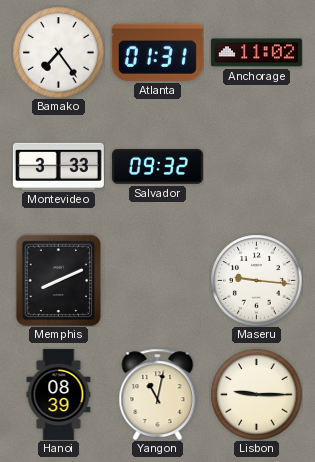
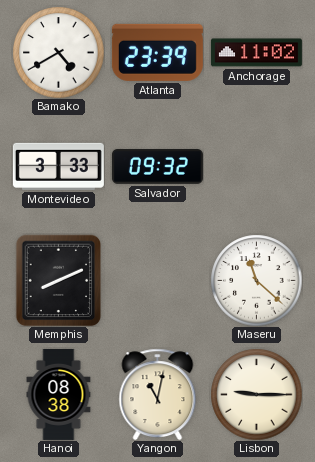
Bamako: 7:24 -> 4:40
Atlanta: 01:31 -> 23:39
Maseru: 9:16 -> 11:22
Hanoi: 08:39 -> 08:38
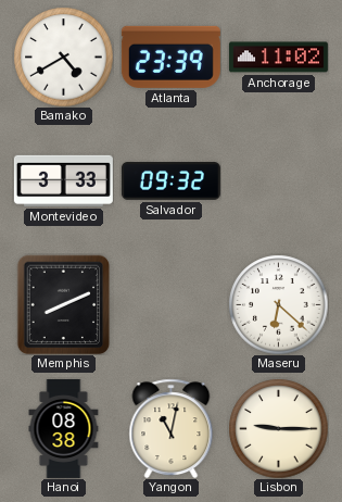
Maseru: 11:22 -> 6:22
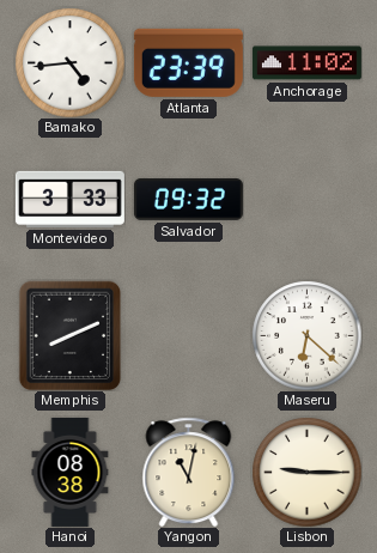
Bamako: 4:40 -> 4:44
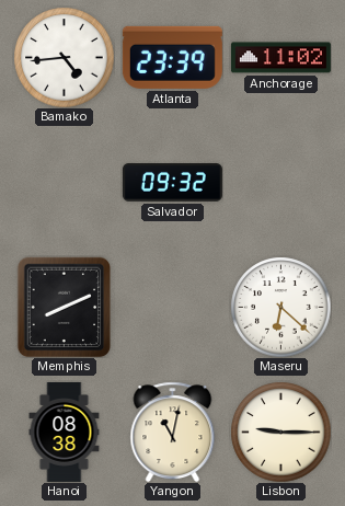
Montevideo: 3:33 -> none
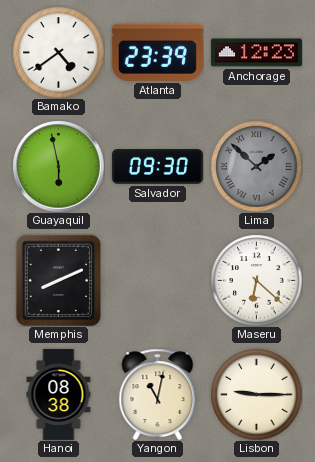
Bamako: 4:44 -> 4:39
Anchorage: 11:02 -> 12:23
Guayaquil: none -> 5:58
Salvador: 09:32 -> 09:30
Lima: none -> 1:52
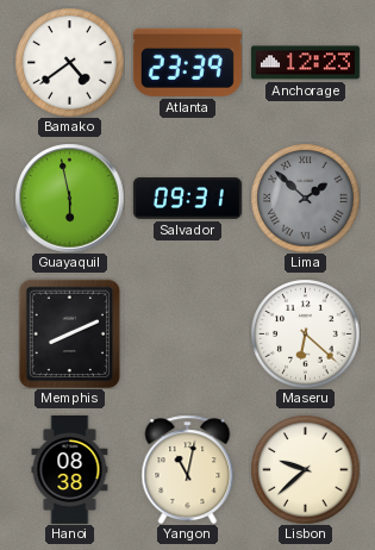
Salvador: 09:30 -> 09:31
Lisbon: 9:15 -> 9:38
